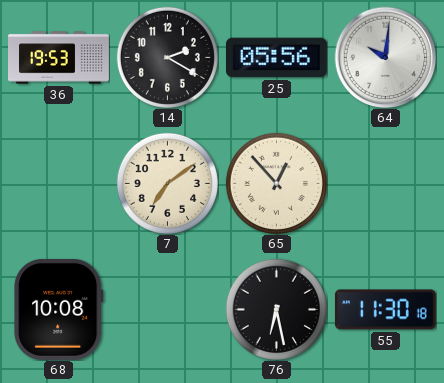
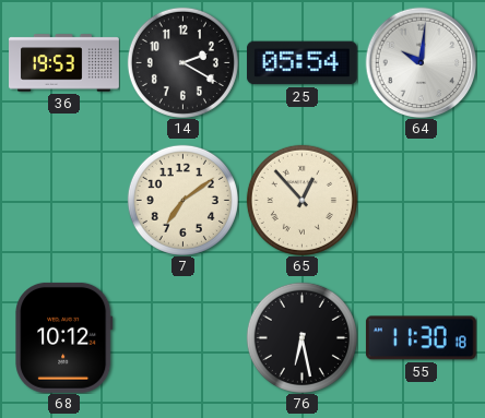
25: 05:56 -> 05:54
68: 10:08 -> 10:12
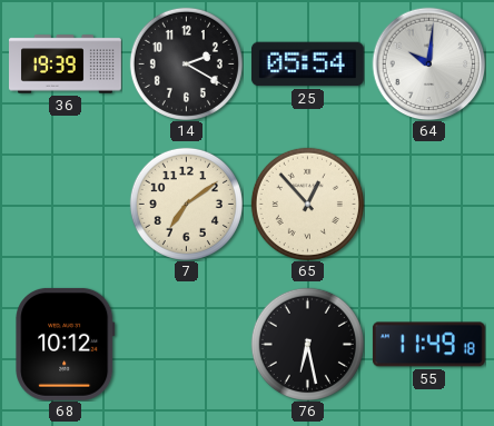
36: 19:53 -> 19:39
55: 11:30 -> 11:49
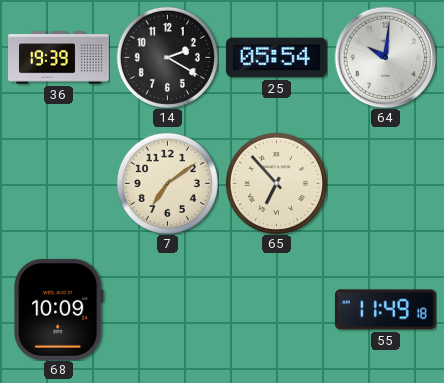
65: 12:53 -> 6:53
68: 10:12 -> 10:09
76: 6:28 -> none
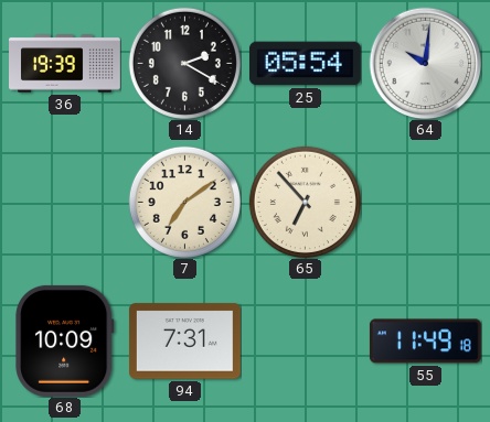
94: none -> 7:31
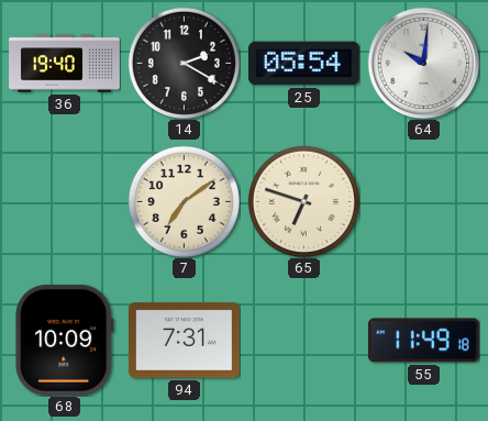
36: 19:39 -> 19:40
65: 6:53 -> 6:48
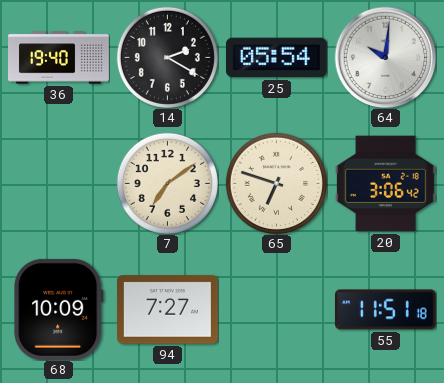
20: none -> 3:06
94: 7:31 -> 7:27
55: 11:49 -> 11:51
